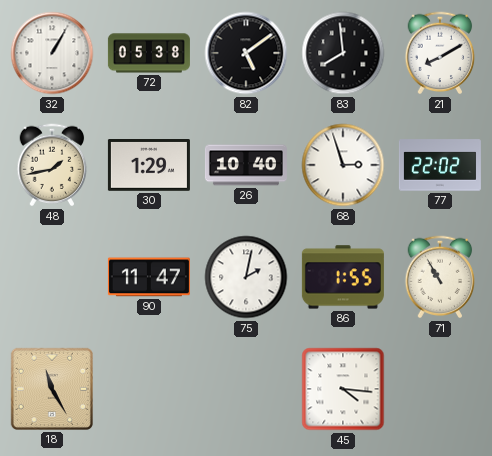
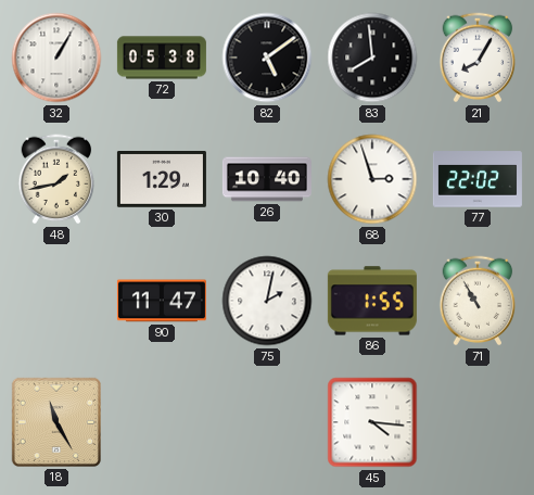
21: 8:10 -> 8:05
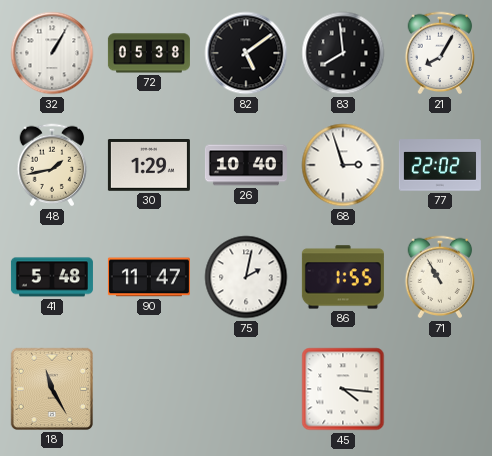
41: none -> 5:48
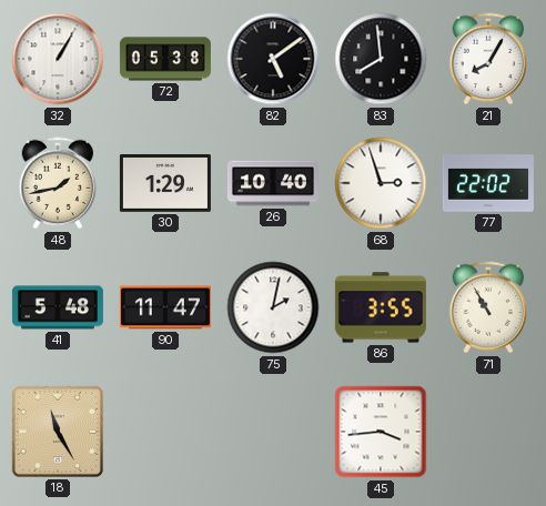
86: 1:55 -> 3:55
45: 4:16 -> 3:44
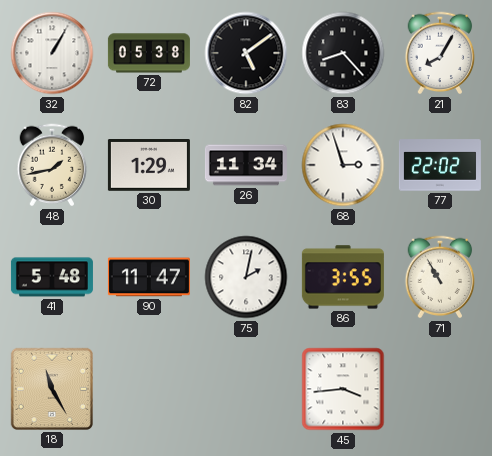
83: 7:59 -> 8:23
26: 10:40 -> 11:34
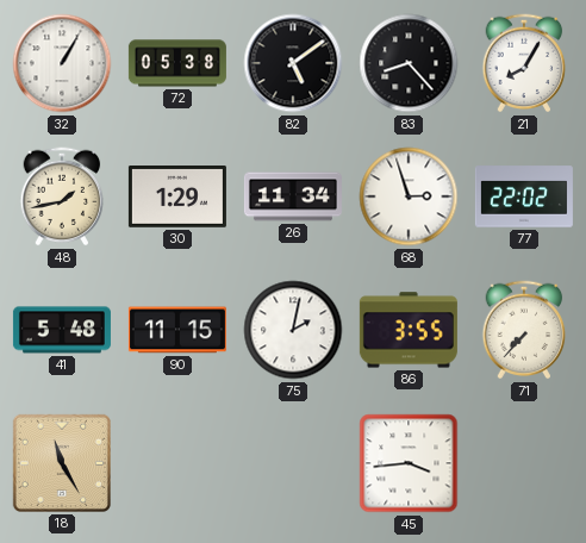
90: 11:47 -> 11:15
71: 10:55 -> 7:37
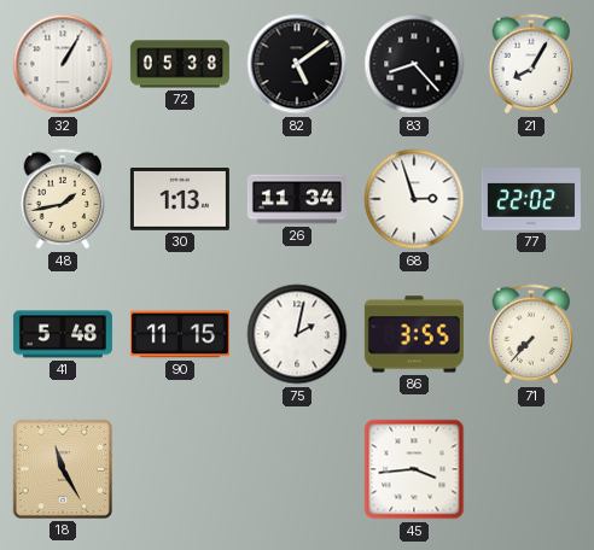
30: 1:29 -> 1:13
